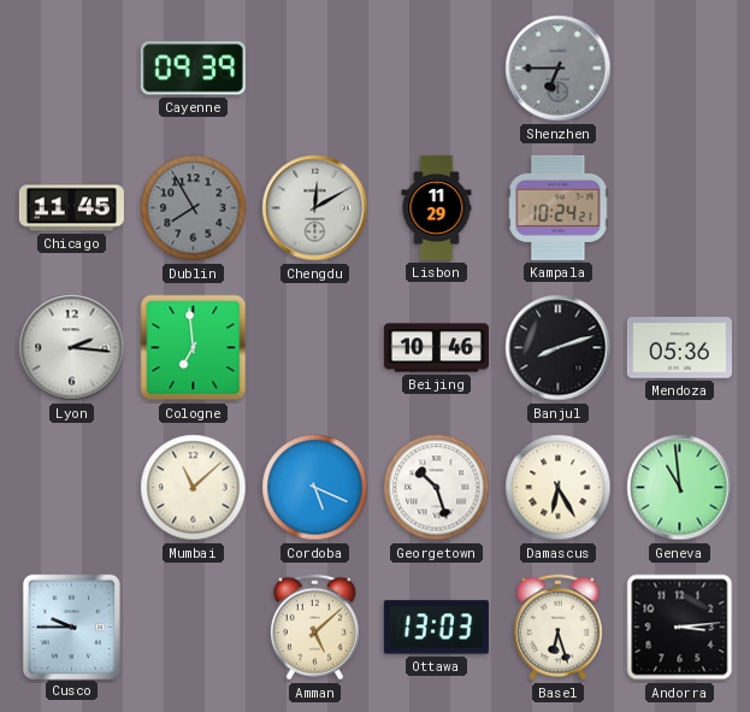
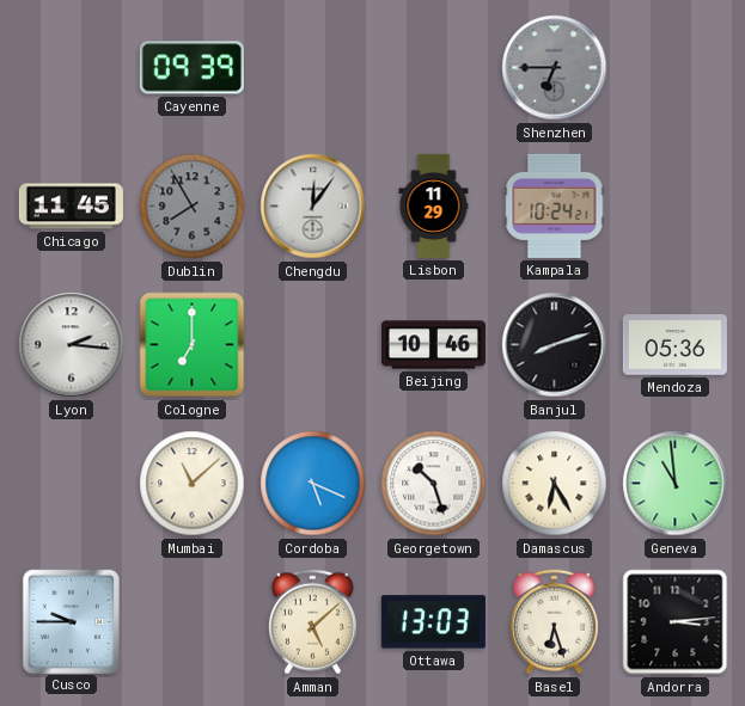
Chengdu: 12:10 -> 12:06
Cologne: 6:59 -> 7:00
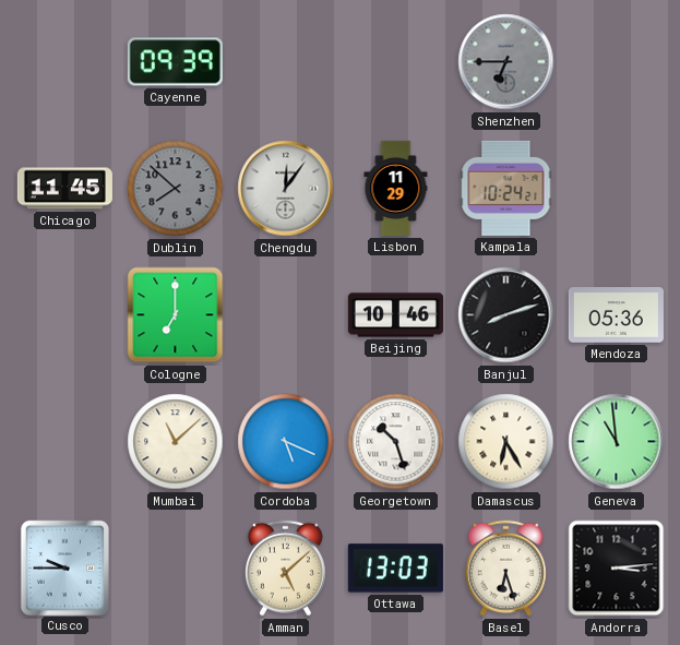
Dublin: 7:55 -> 7:52
Lyon: 2:16 -> none
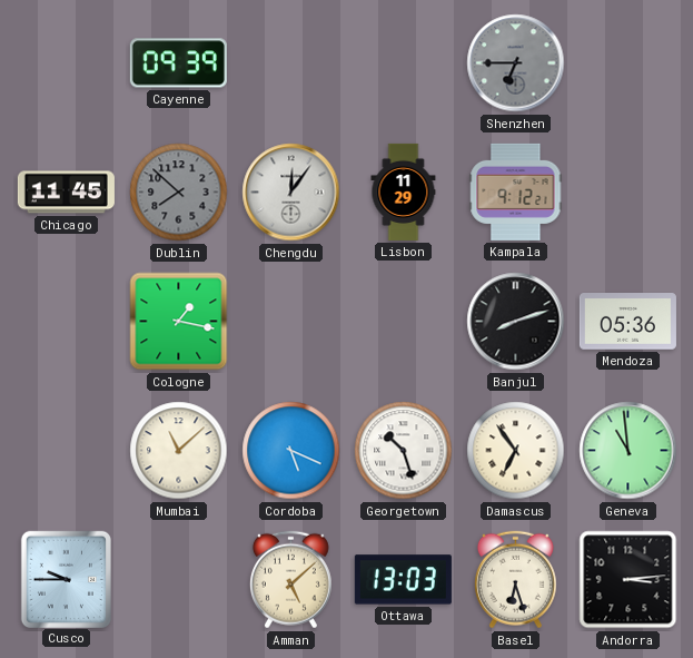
Kampala: 10:24 -> 9:12
Cologne: 7:00 -> 1:17
Beijing: 10:46 -> none
Damascus: 6:25 -> 6:54
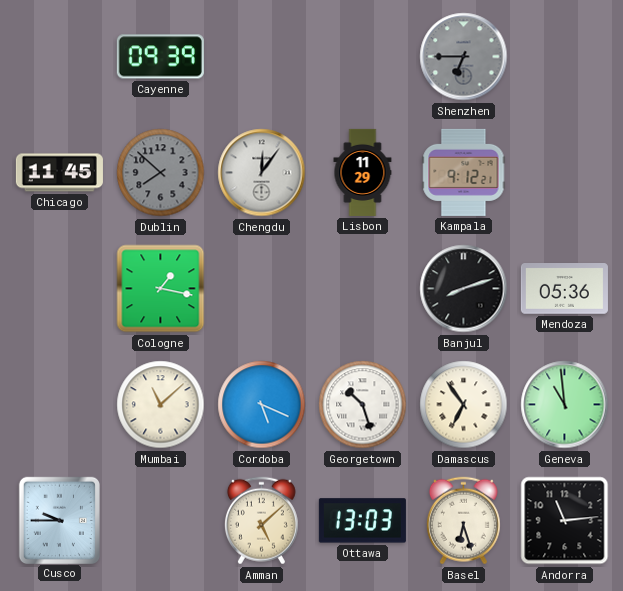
Andorra: 3:14 -> 11:14
